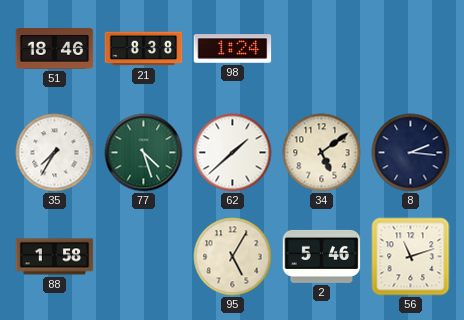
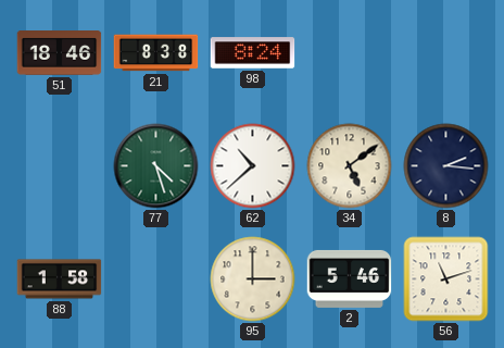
98: 1:24 -> 8:24
35: 7:35 -> none
62: 1:38 -> 10:38
95: 5:05 -> 3:00
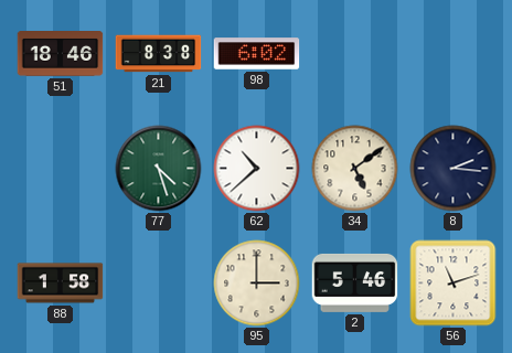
98: 8:24 -> 6:02
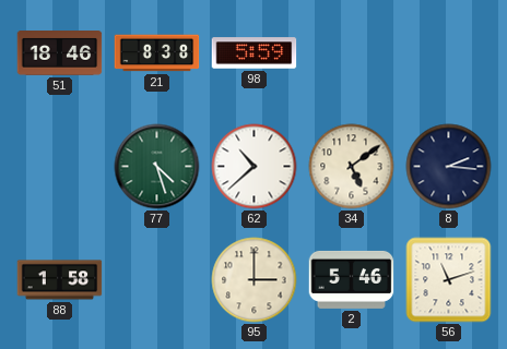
98: 6:02 -> 5:59
